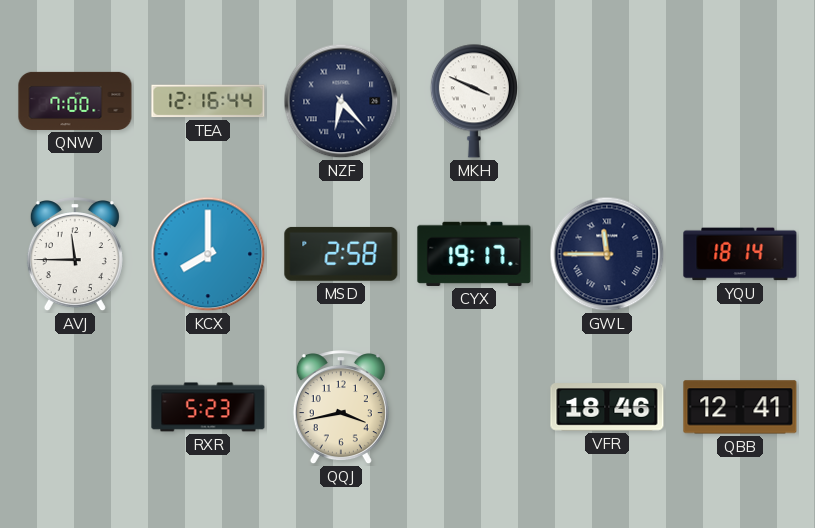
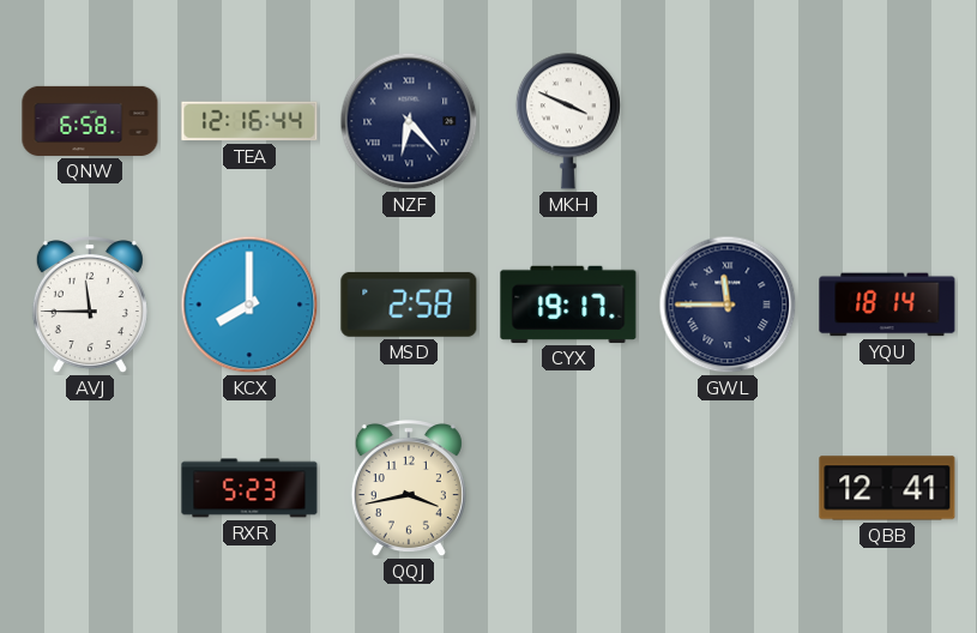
QNW: 7:00 -> 6:58
VFR: 18:46 -> none
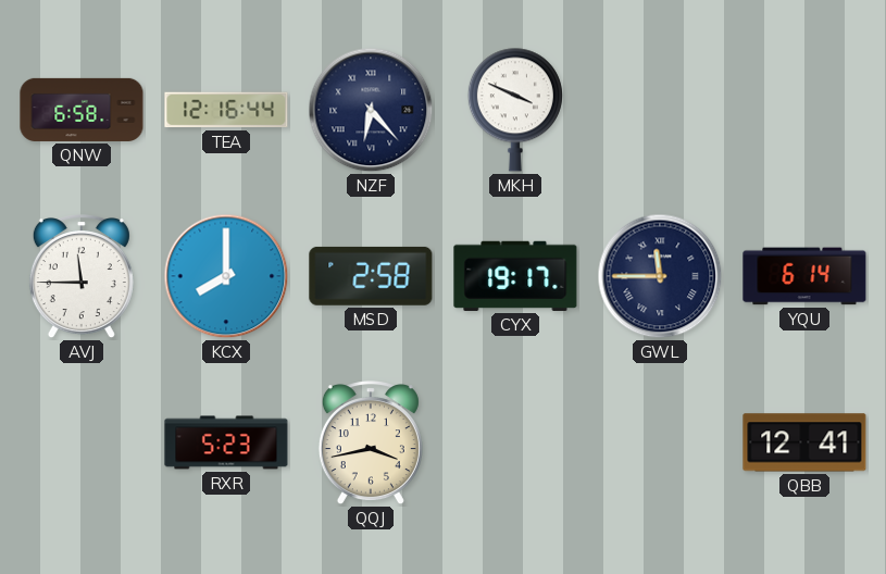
YQU: 18:14 -> 6:14
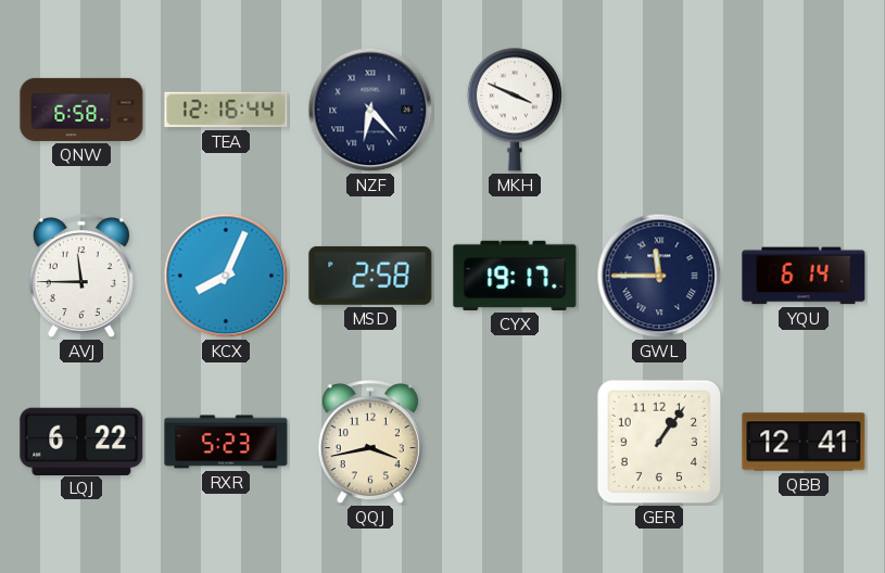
KCX: 8:00 -> 8:04
LQJ: none -> 6:22
GER: none -> 1:06
